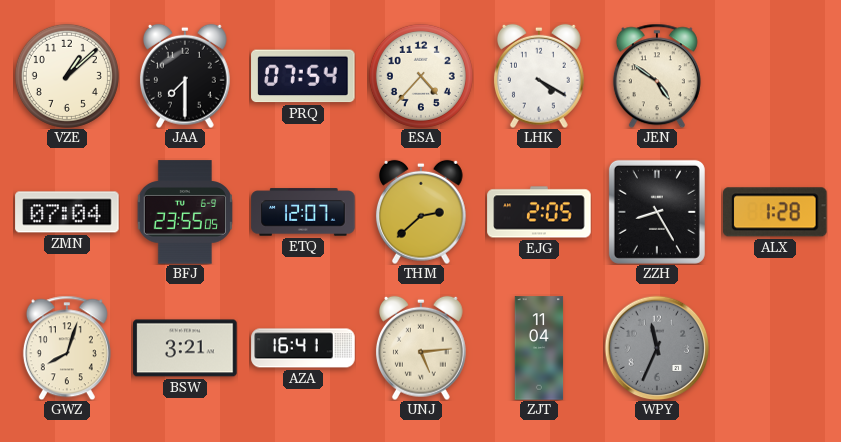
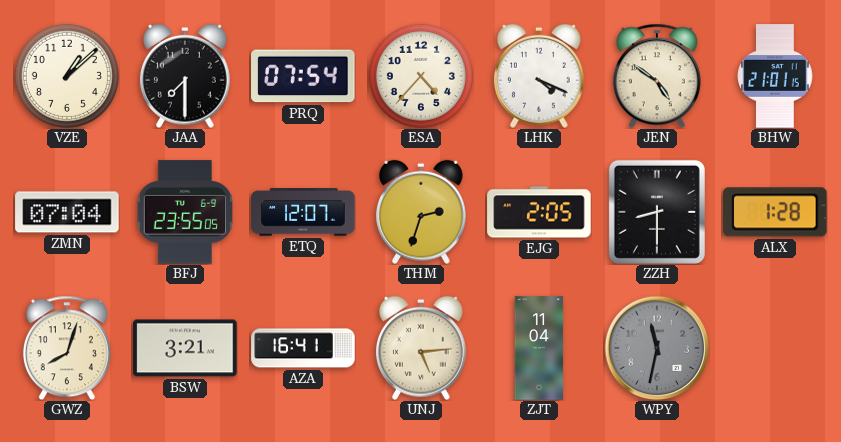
LHK: 4:20 -> 4:19
BHW: none -> 21:01
THM: 2:38 -> 2:33
ZZH: 8:25 -> 8:30
WPY: 11:34 -> 11:32
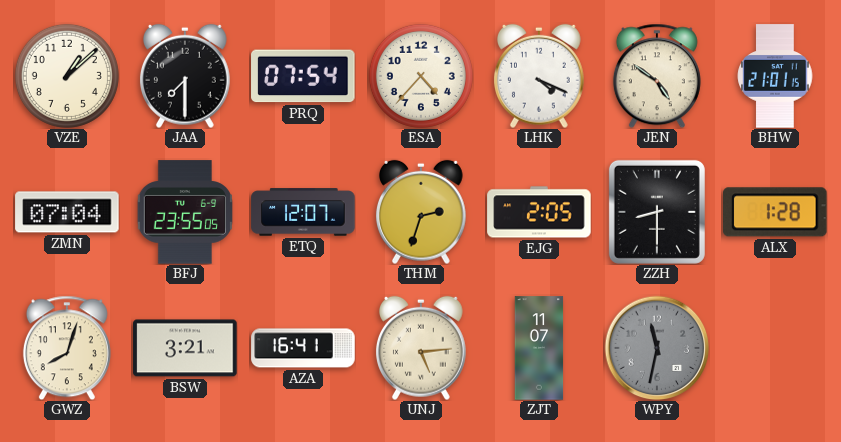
ZJT: 11:04 -> 11:07
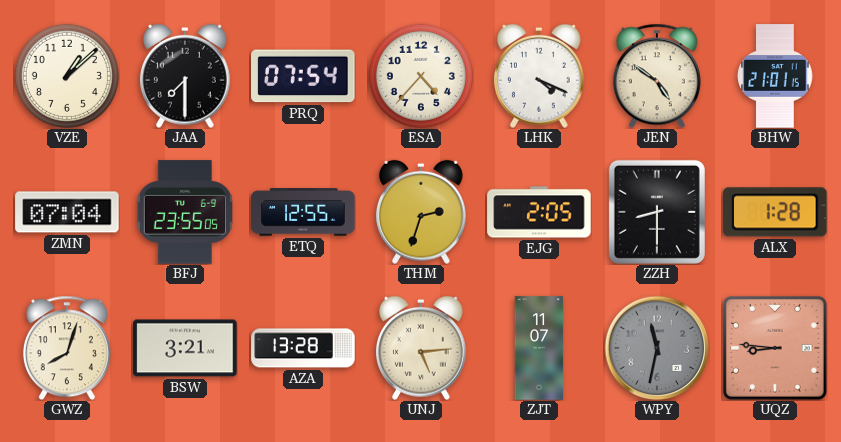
ETQ: 12:07 -> 12:55
AZA: 16:41 -> 13:28
UQZ: none -> 8:46
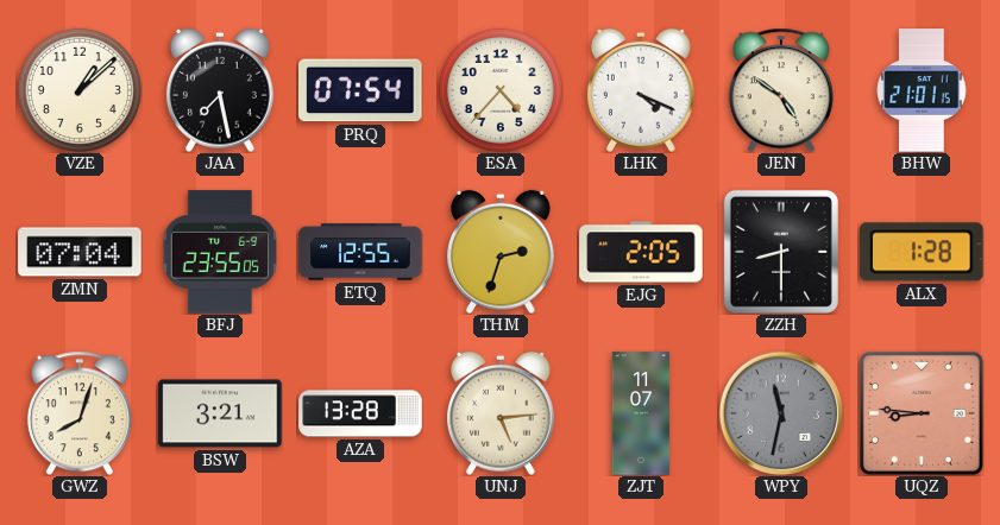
JAA: 7:30 -> 7:28
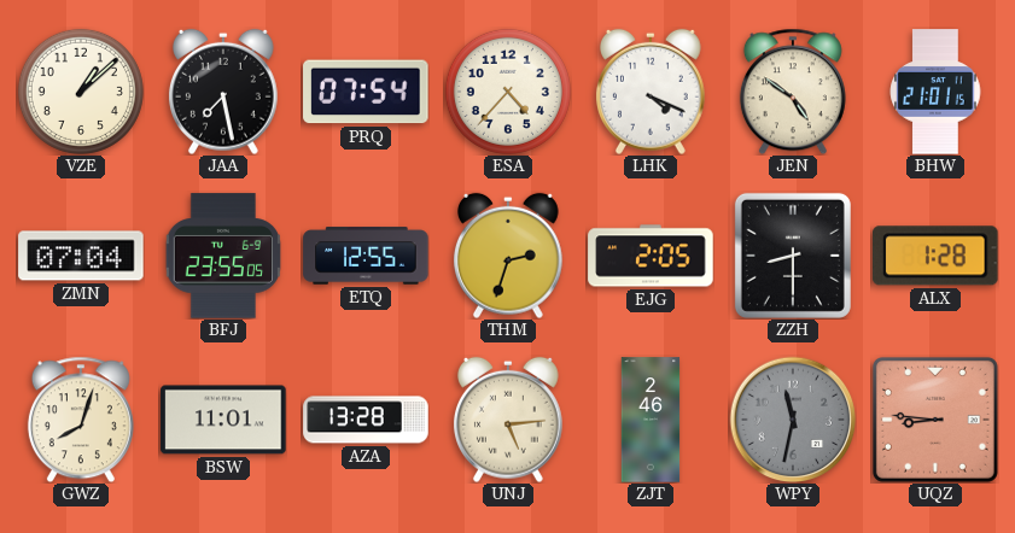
BSW: 3:21 -> 11:01
ZJT: 11:07 -> 2:46
